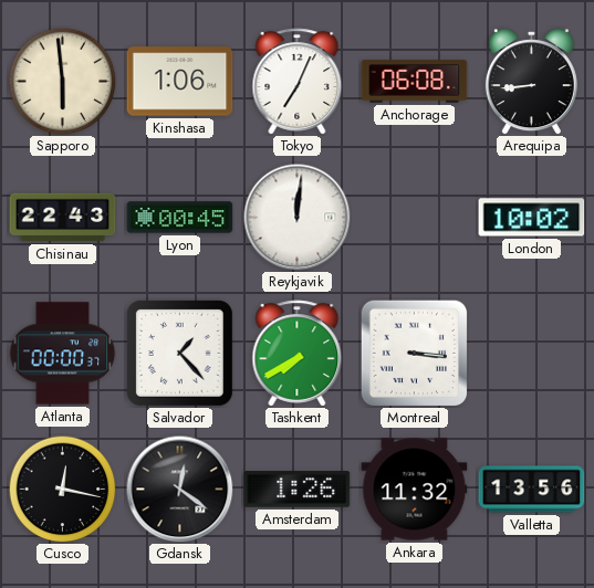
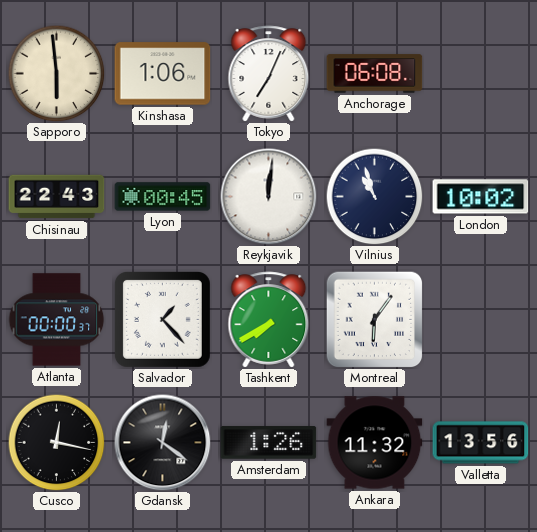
Arequipa: 8:44 -> none
Vilnius: none -> 10:57
Montreal: 3:16 -> 6:06
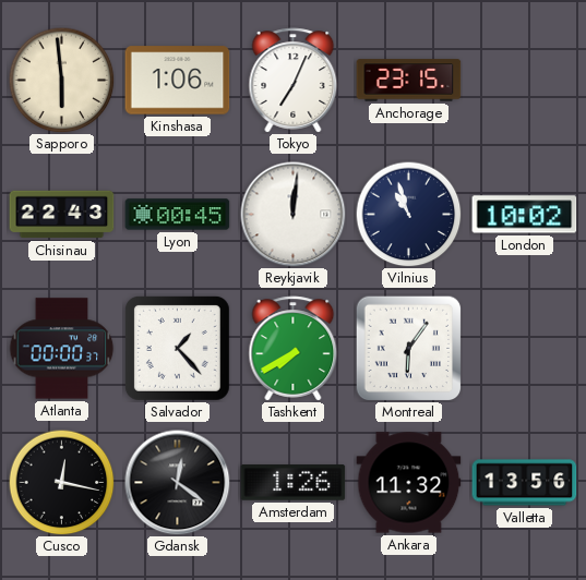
Anchorage: 06:08 -> 23:15
